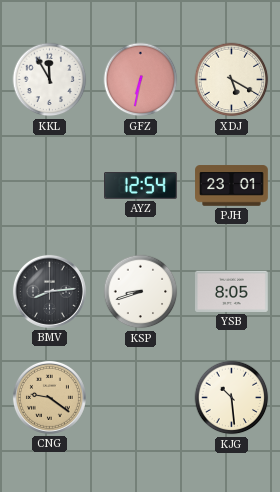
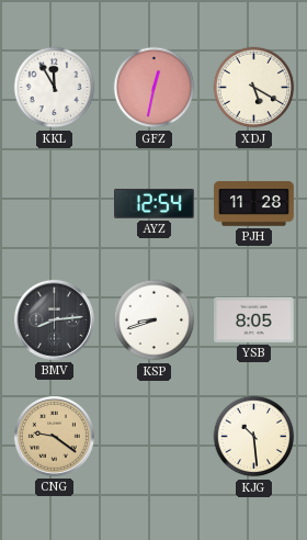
GFZ: 6:32 -> 12:32
PJH: 23:01 -> 11:28
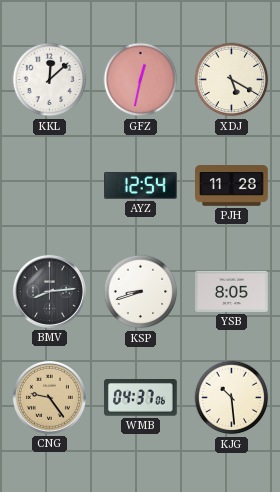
KKL: 11:55 -> 12:08
CNG: 9:21 -> 9:24
WMB: none -> 04:37
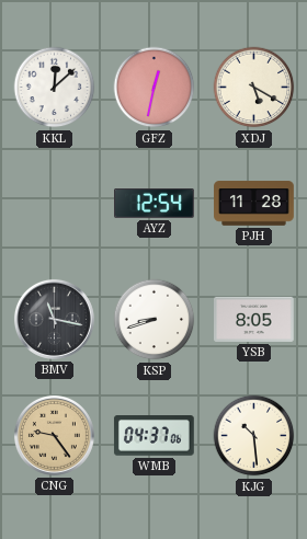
BMV: 8:14 -> 11:17
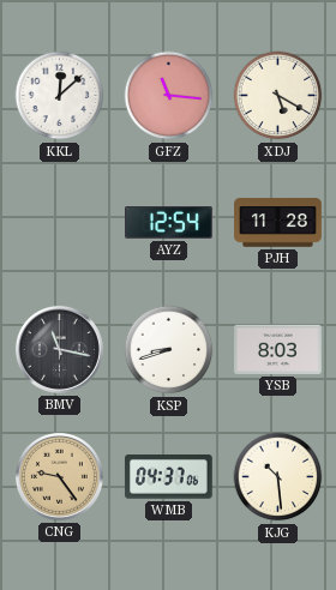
GFZ: 12:32 -> 11:16
YSB: 8:05 -> 8:03
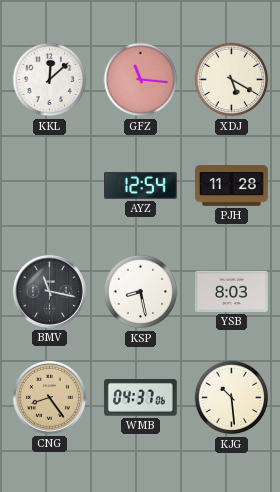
KSP: 8:42 -> 8:28
CNG: 9:24 -> 8:24
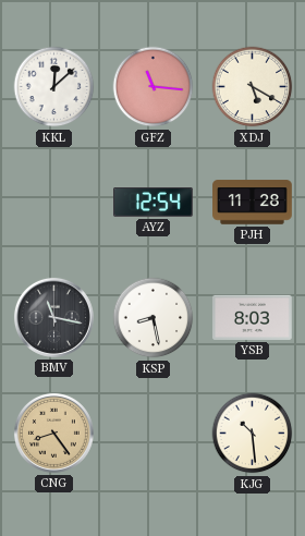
WMB: 04:37 -> none
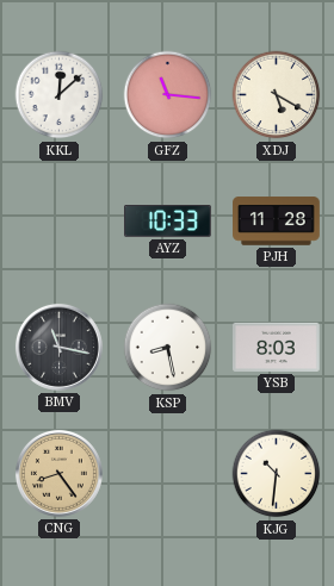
AYZ: 12:54 -> 10:33
KJG: 10:29 -> 10:31
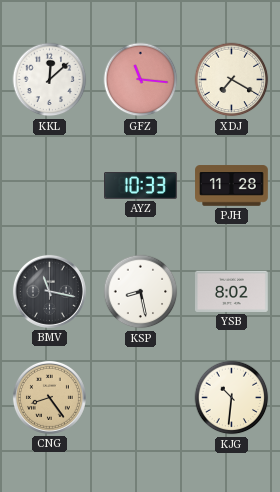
XDJ: 5:20 -> 7:20
YSB: 8:03 -> 8:02
